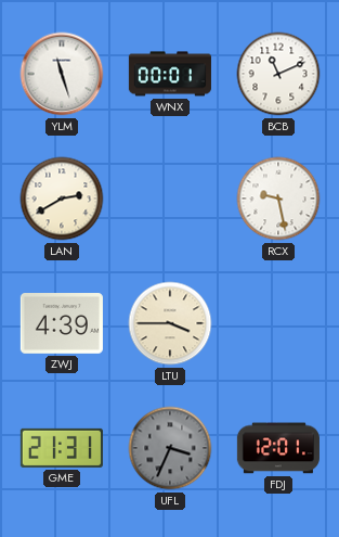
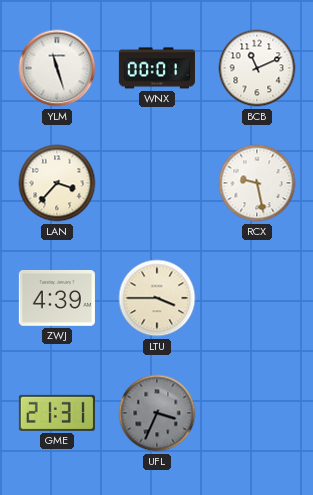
LAN: 2:40 -> 3:37
FDJ: 12:01 -> none
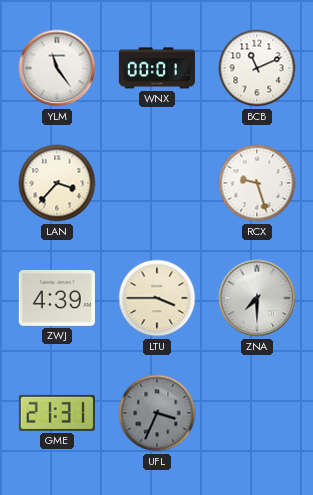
YLM: 11:27 -> 11:24
RCX: 9:28 -> 9:27
ZNA: none -> 7:30
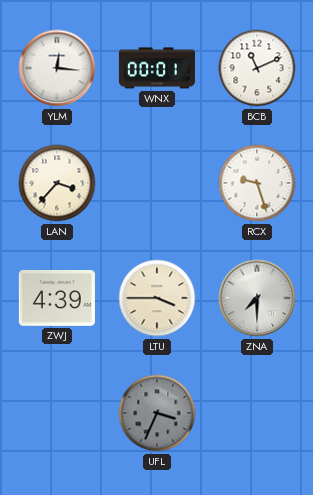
YLM: 11:24 -> 12:16
GME: 21:31 -> none
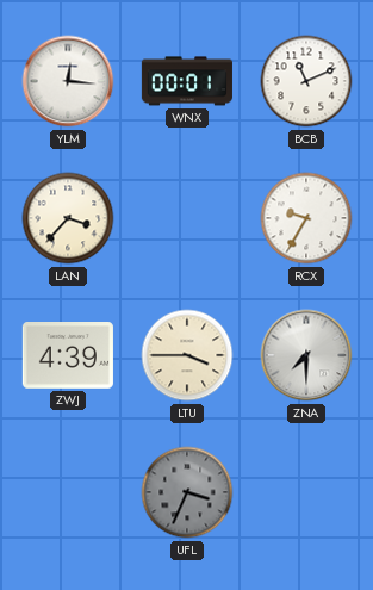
RCX: 9:27 -> 9:35
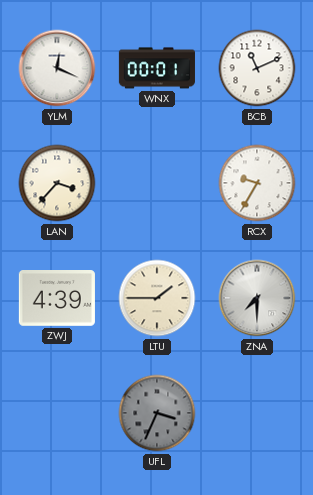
YLM: 12:16 -> 12:19
LTU: 3:45 -> 1:45
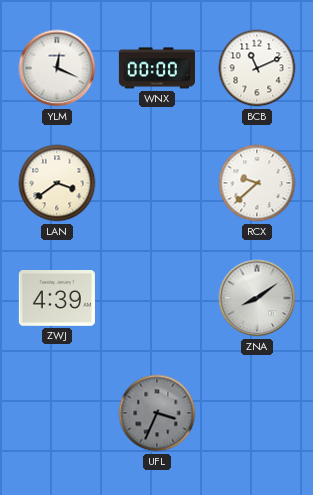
WNX: 00:01 -> 00:00
LAN: 3:37 -> 3:39
RCX: 9:35 -> 9:38
LTU: 1:45 -> none
ZNA: 7:30 -> 8:09
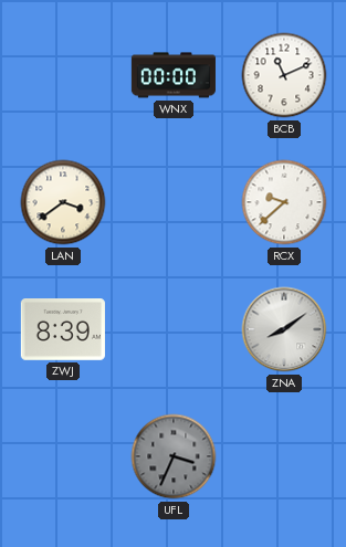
YLM: 12:19 -> none
ZWJ: 4:39 -> 8:39
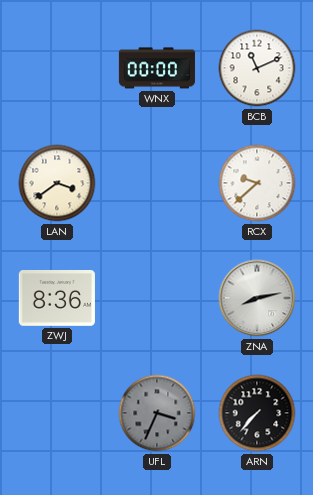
ZWJ: 8:39 -> 8:36
ZNA: 8:09 -> 8:13
ARN: none -> 7:37
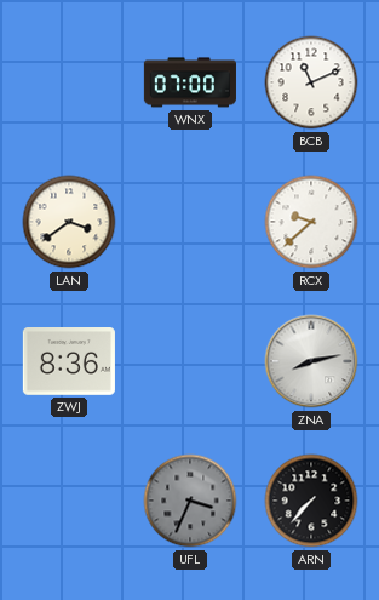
WNX: 00:00 -> 07:00
